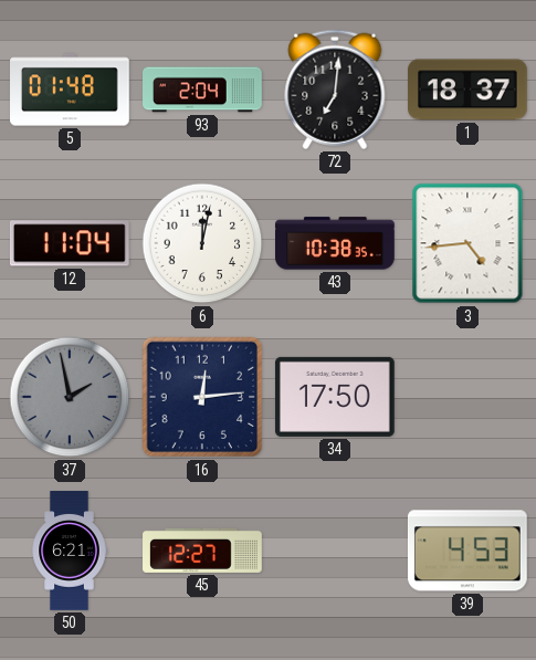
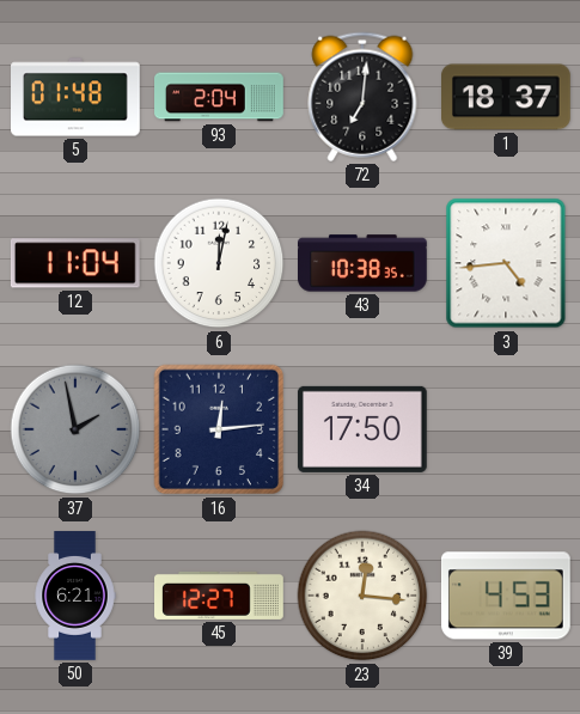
23: none -> 12:16
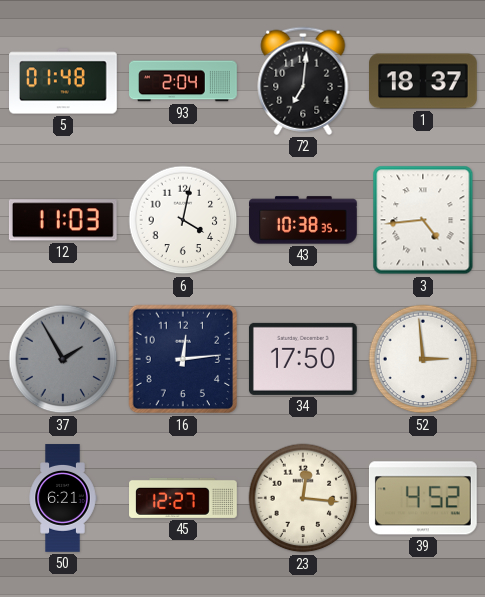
12: 11:04 -> 11:03
6: 12:02 -> 4:02
37: 1:58 -> 1:55
52: none -> 2:59
39: 4:53 -> 4:52
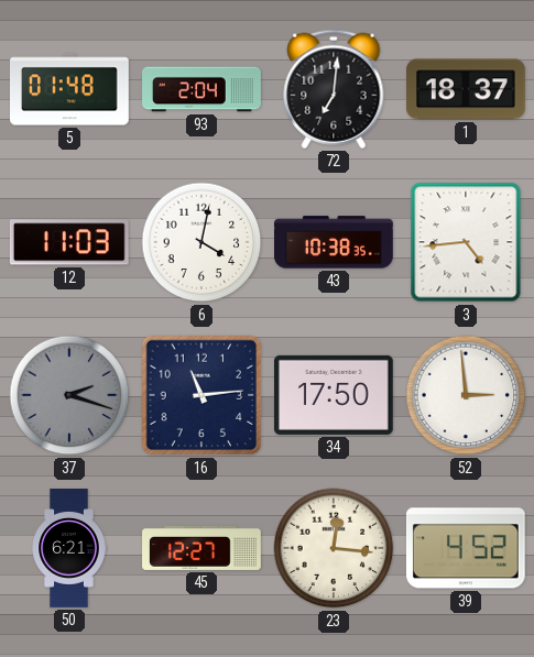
37: 1:55 -> 2:18
16: 12:14 -> 11:14
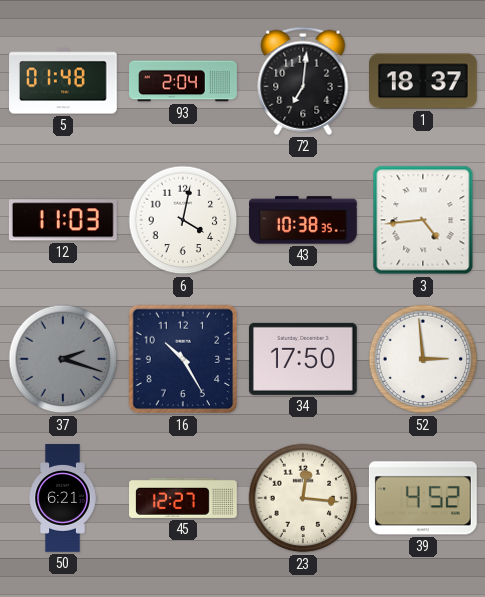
16: 11:14 -> 10:25
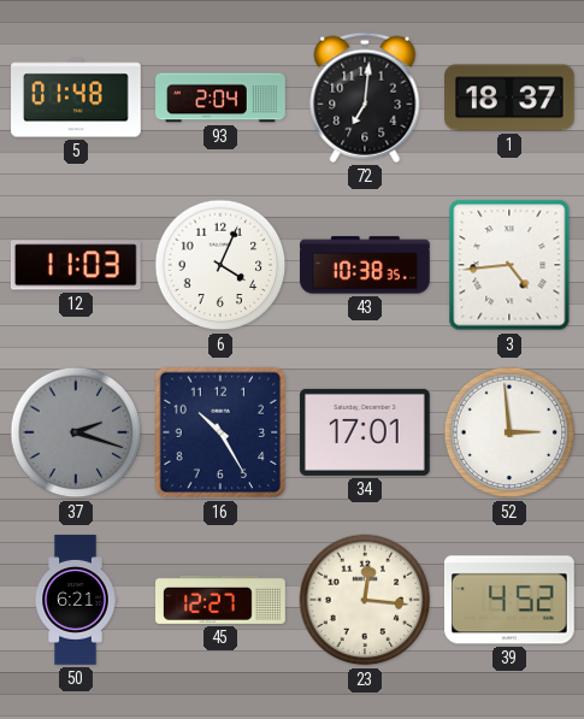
6: 4:02 -> 4:04
34: 17:50 -> 17:01
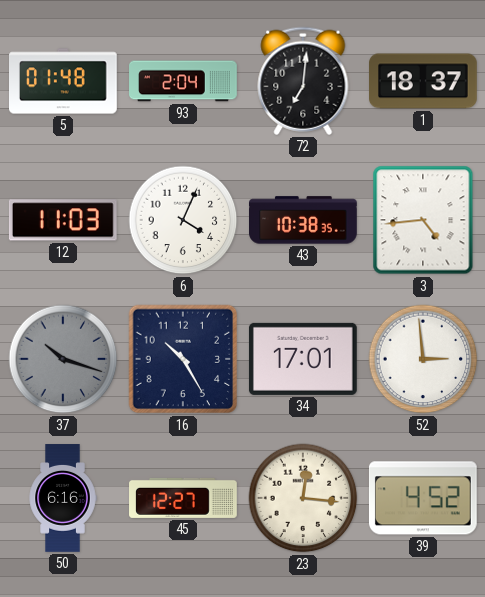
37: 2:18 -> 10:18
50: 6:21 -> 6:16
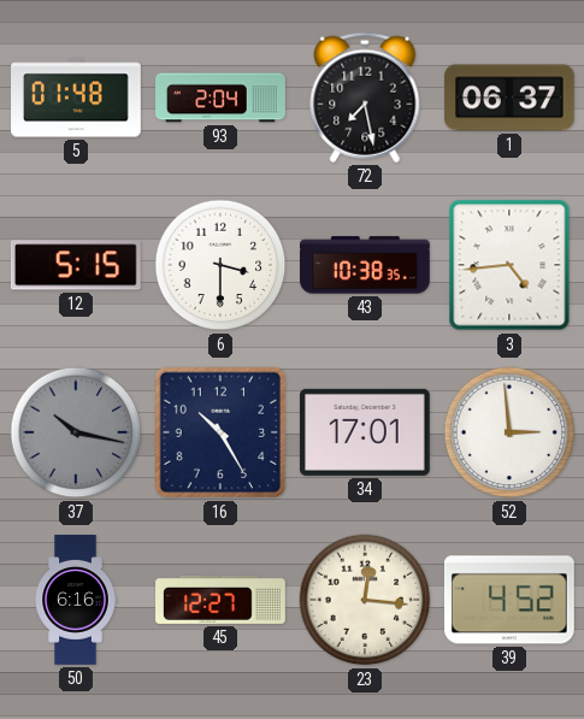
72: 7:01 -> 7:28
1: 18:37 -> 06:37
12: 11:03 -> 5:15
6: 4:04 -> 3:30
37: 10:18 -> 10:17
